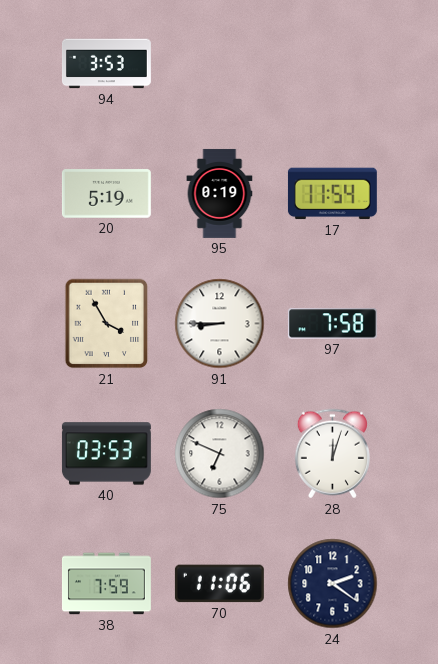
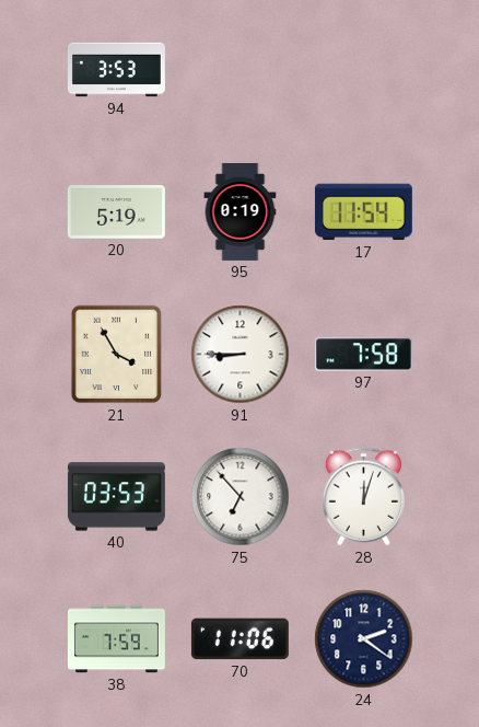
75: 6:49 -> 6:53
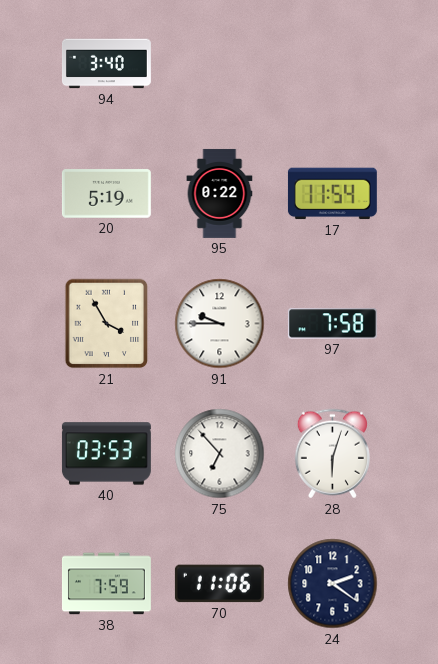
94: 3:53 -> 3:40
95: 0:19 -> 0:22
91: 8:45 -> 9:45
28: 12:03 -> 6:03
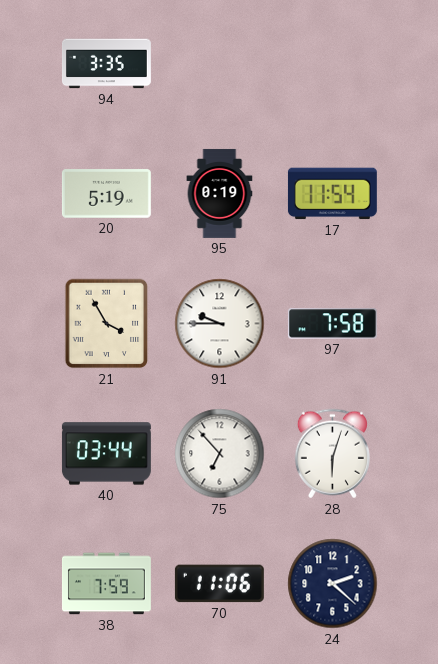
94: 3:40 -> 3:35
95: 0:22 -> 0:19
40: 03:53 -> 03:44
24: 2:21 -> 2:22
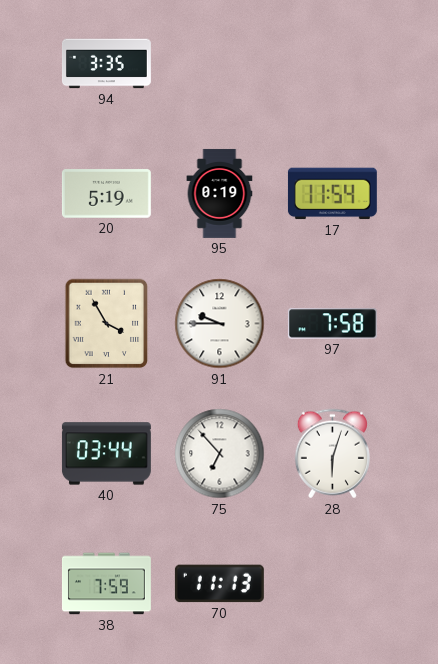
70: 11:06 -> 11:13
24: 2:22 -> none
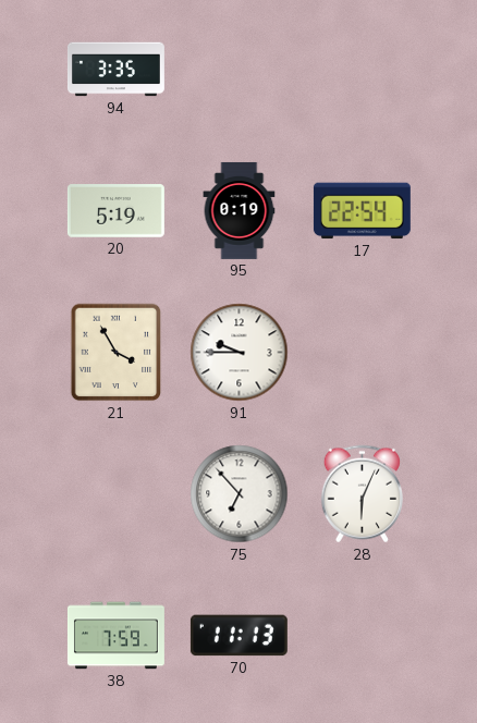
17: 11:54 -> 22:54
97: 7:58 -> none
40: 03:44 -> none
28: 6:03 -> 6:04
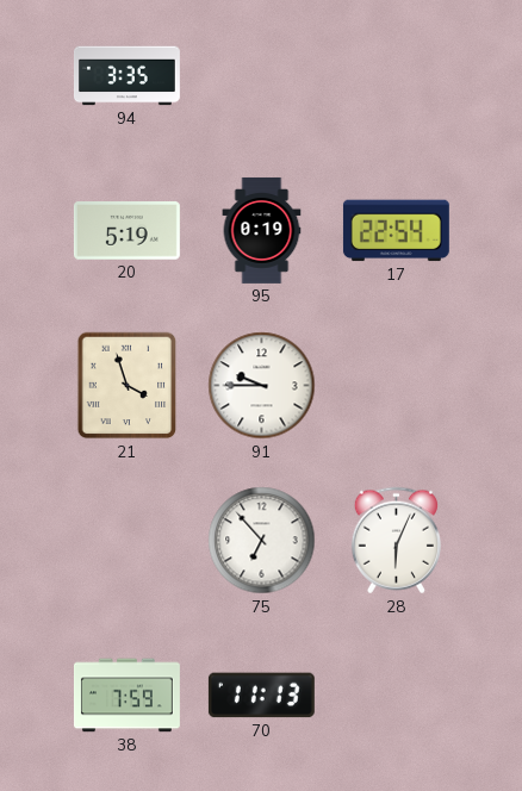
21: 3:55 -> 3:57
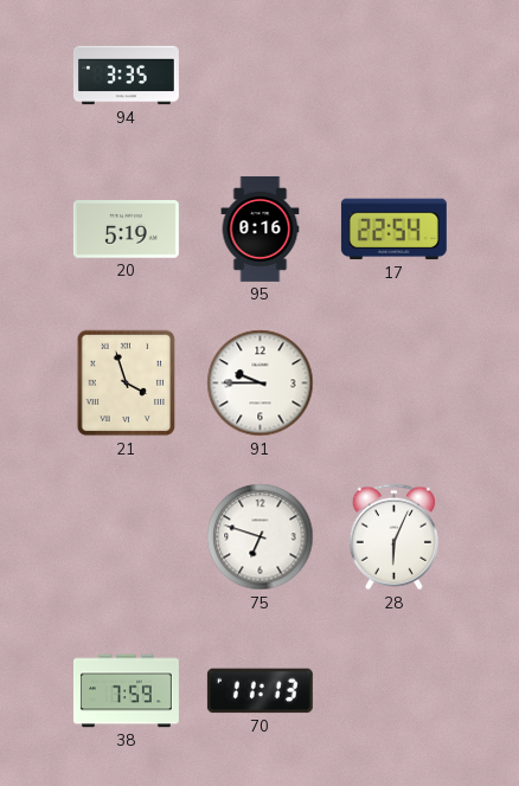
95: 0:19 -> 0:16
75: 6:53 -> 6:48
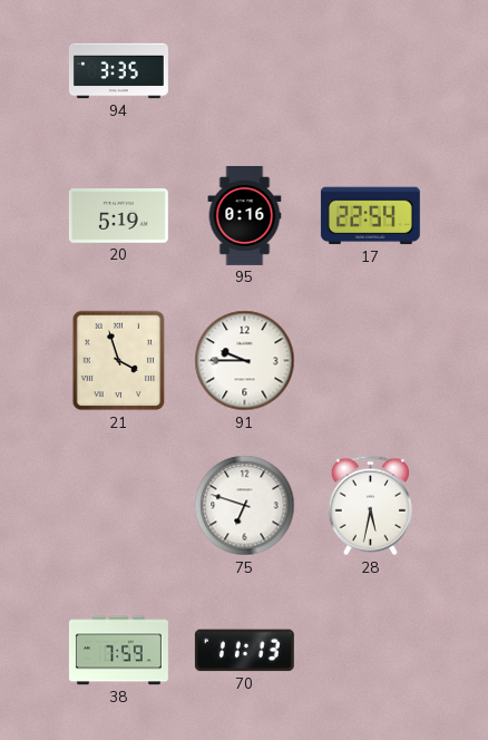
28: 6:04 -> 5:32
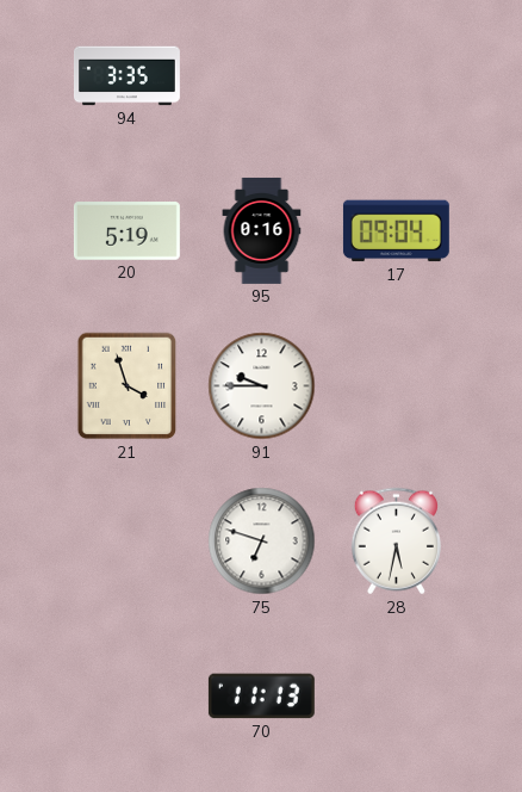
17: 22:54 -> 09:04
38: 7:59 -> none
